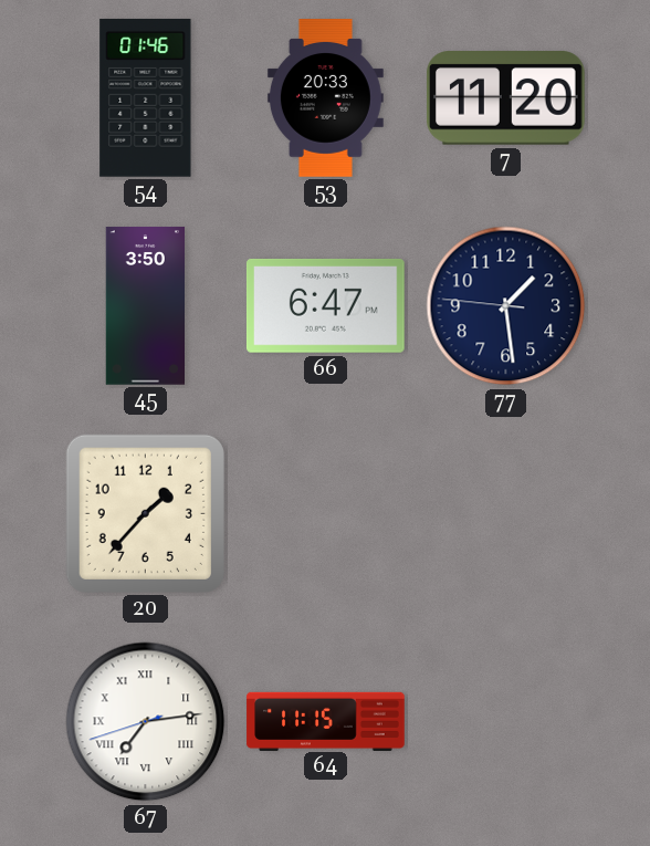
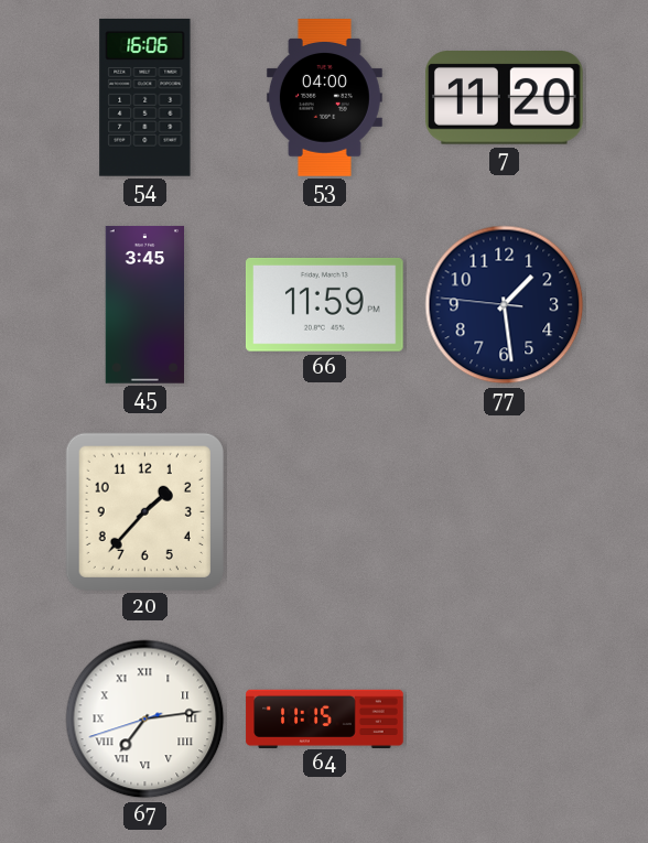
54: 01:46 -> 16:06
53: 20:33 -> 04:00
45: 3:50 -> 3:45
66: 6:47 -> 11:59
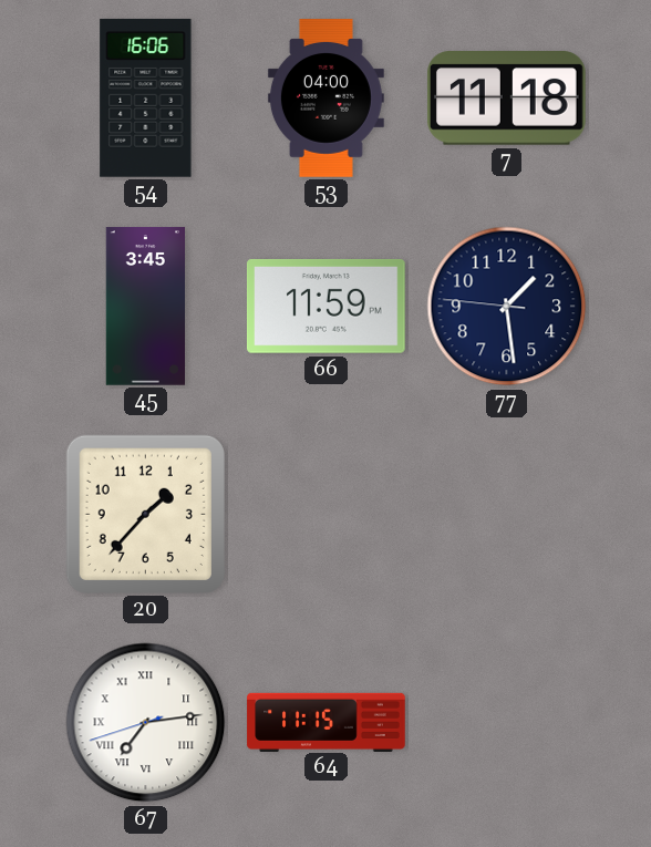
7: 11:20 -> 11:18
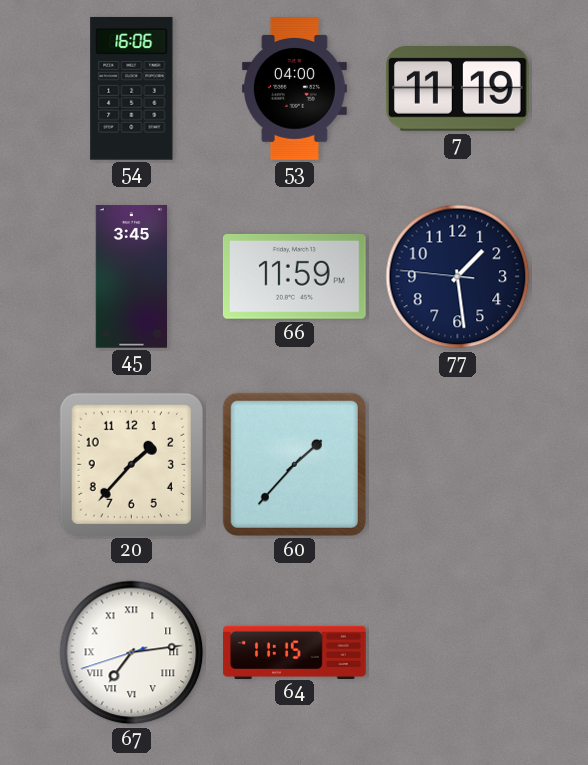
7: 11:18 -> 11:19
60: none -> 1:37
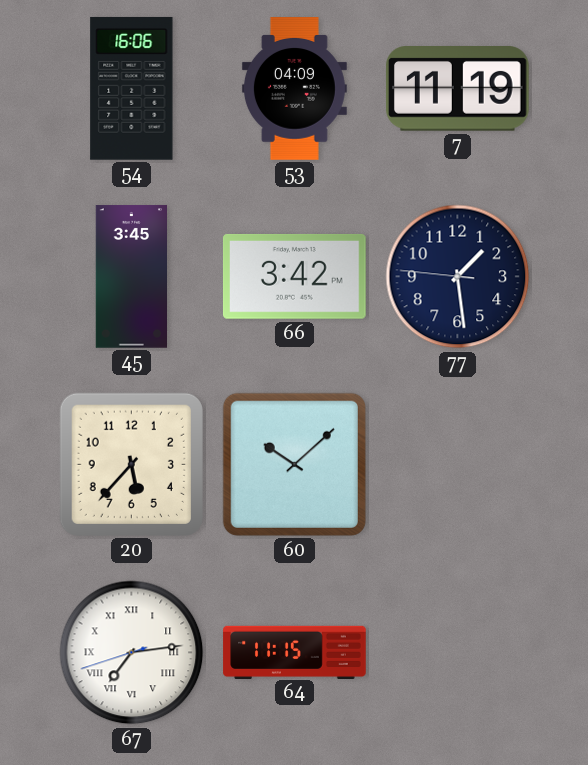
53: 04:00 -> 04:09
66: 11:59 -> 3:42
20: 1:37 -> 5:37
60: 1:37 -> 10:08
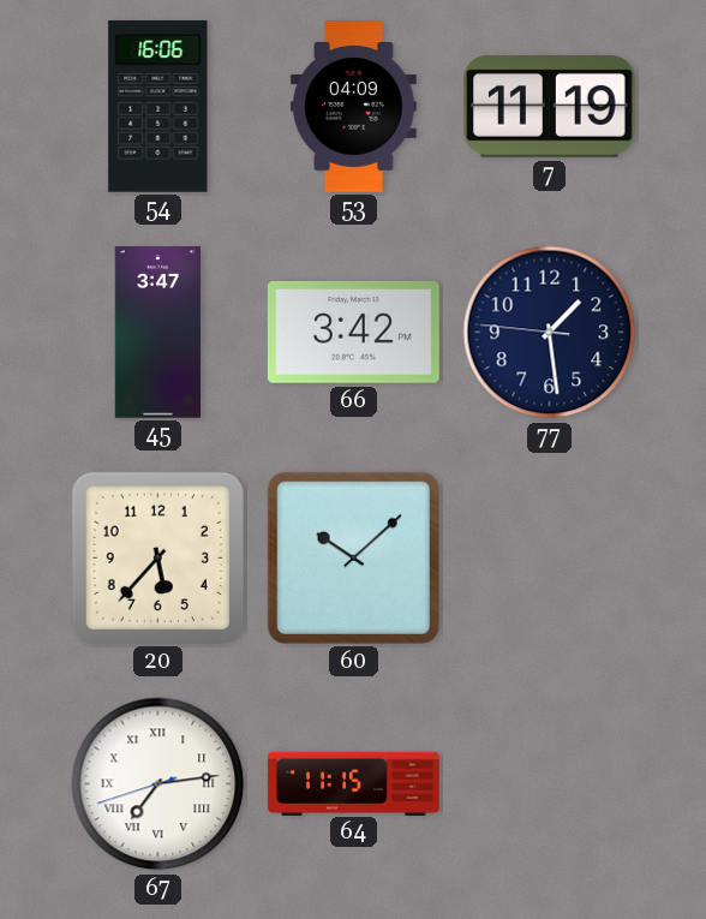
45: 3:45 -> 3:47
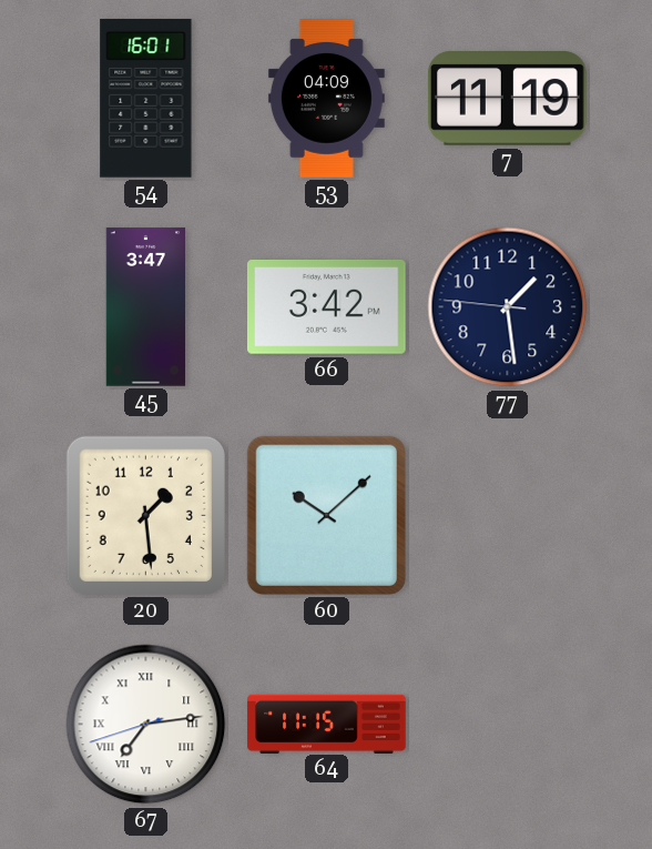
54: 16:06 -> 16:01
20: 5:37 -> 1:29
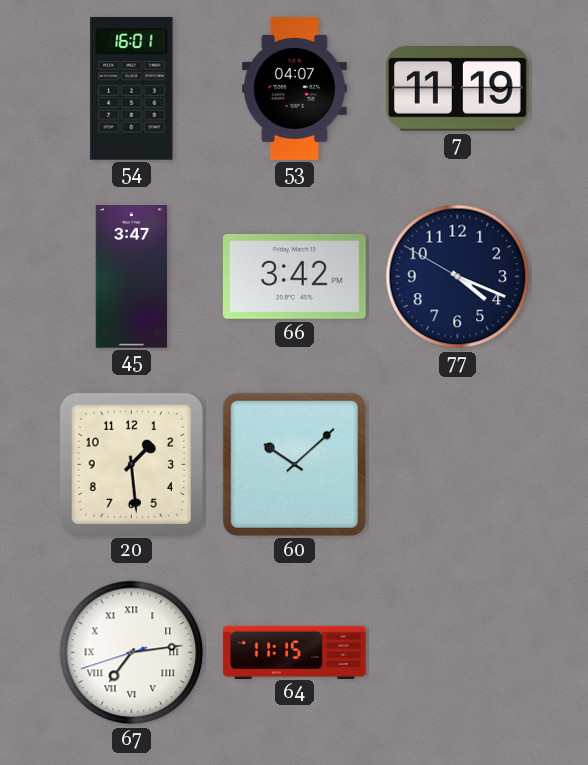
53: 04:09 -> 04:07
77: 1:28 -> 4:18
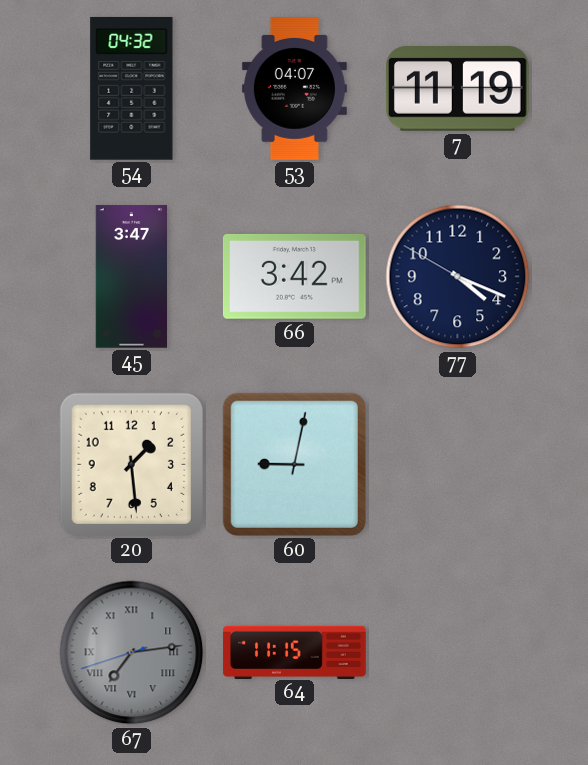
54: 16:01 -> 04:32
60: 10:08 -> 9:02
67 dial: white -> grey
